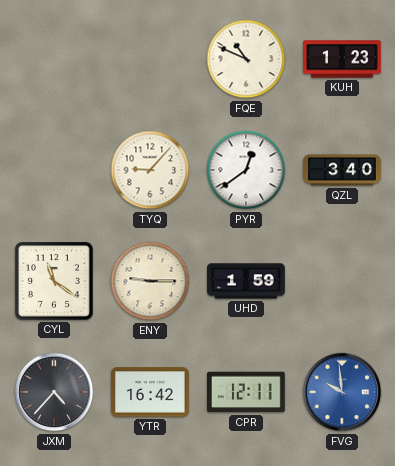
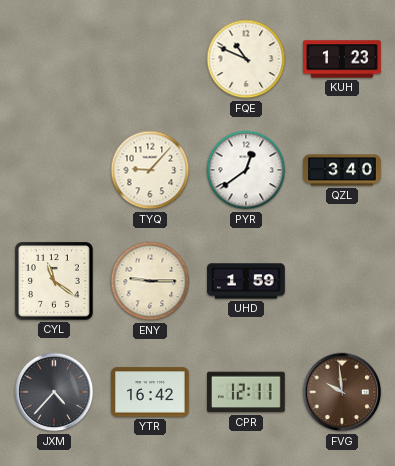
FVG dial: blue -> brown
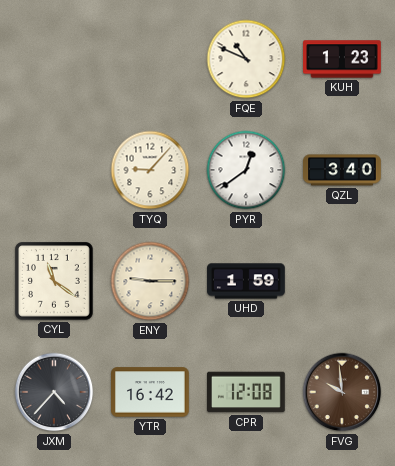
CPR: 12:11 -> 12:08
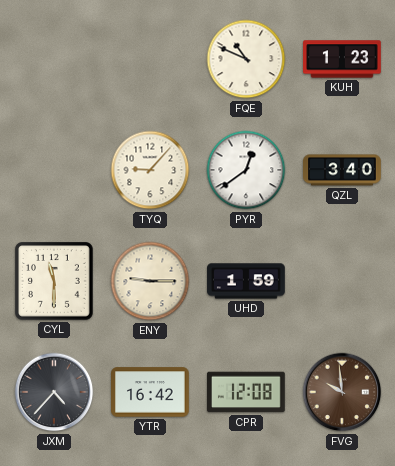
CYL: 11:21 -> 11:30
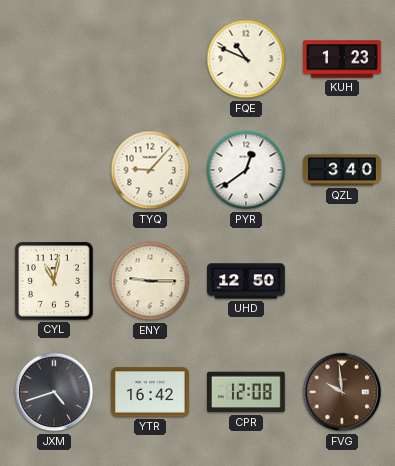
CYL: 11:30 -> 11:02
UHD: 1:59 -> 12:50
JXM: 4:37 -> 4:42
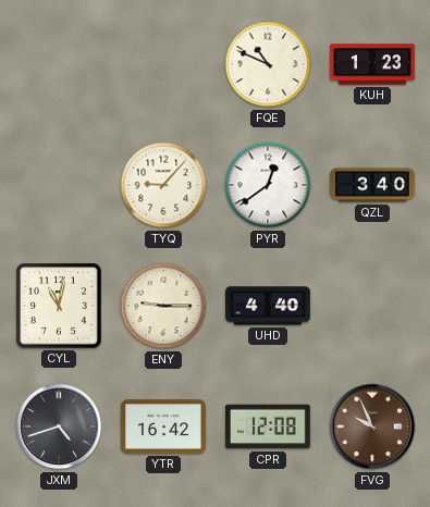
UHD: 12:50 -> 4:40
FVG: 9:59 -> 9:56
